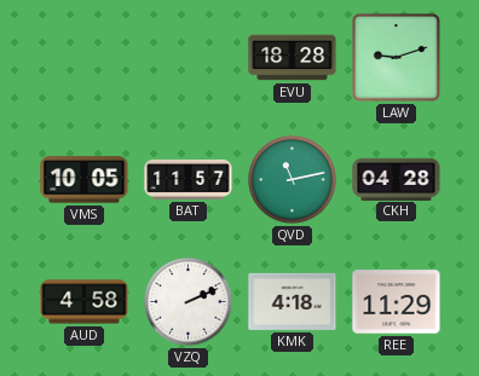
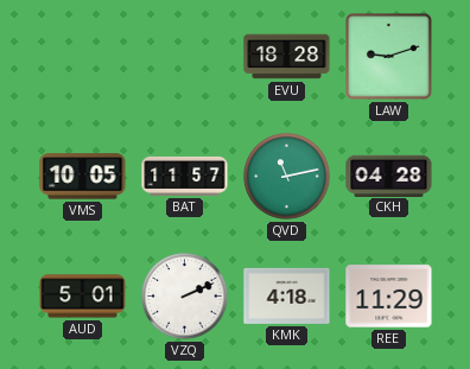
AUD: 4:58 -> 5:01
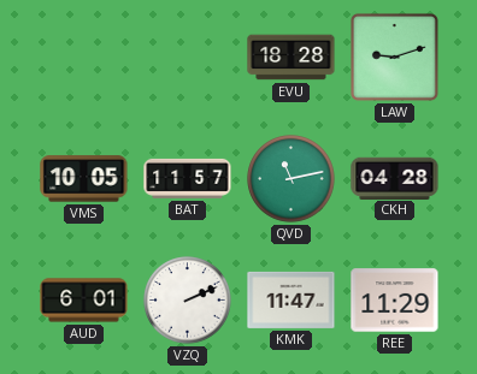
AUD: 5:01 -> 6:01
KMK: 4:18 -> 11:47
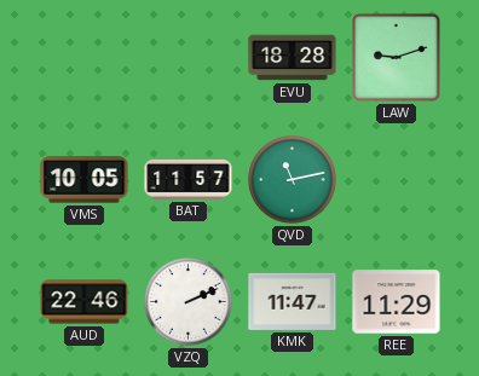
CKH: 04:28 -> none
AUD: 6:01 -> 22:46
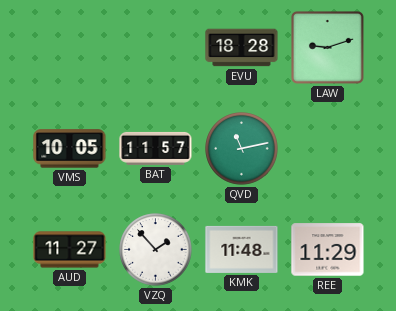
AUD: 22:46 -> 11:27
VZQ: 2:11 -> 1:53
KMK: 11:47 -> 11:48
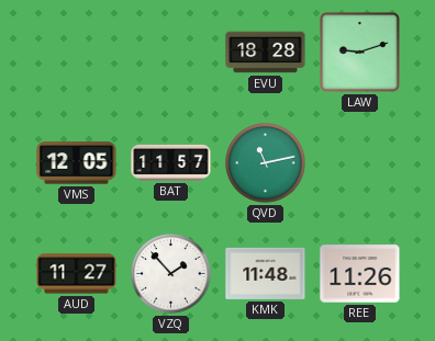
VMS: 10:05 -> 12:05
REE: 11:29 -> 11:26
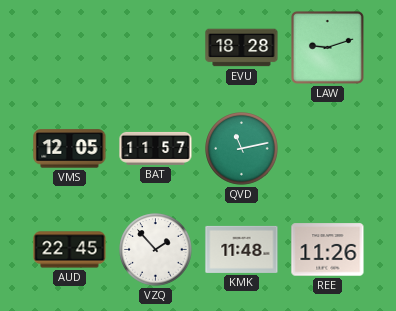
AUD: 11:27 -> 22:45
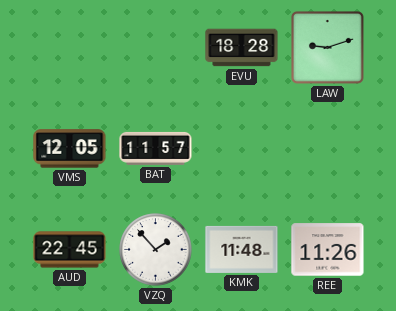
QVD: 11:13 -> none
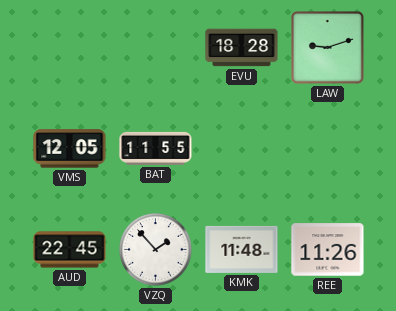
BAT: 11:57 -> 11:55
